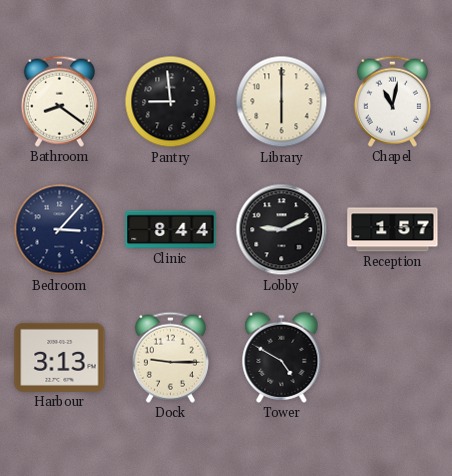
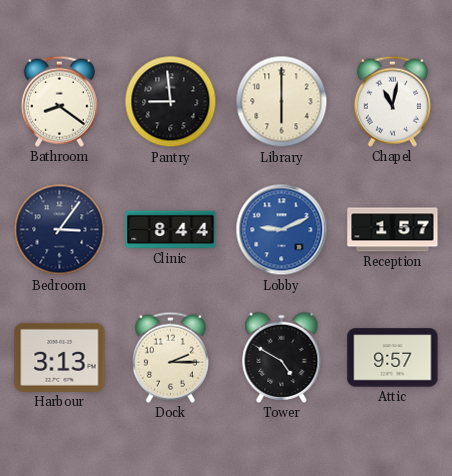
Bedroom: 3:07 -> 3:06
Lobby dial: black -> blue
Dock: 9:15 -> 2:15
Attic: none -> 9:57
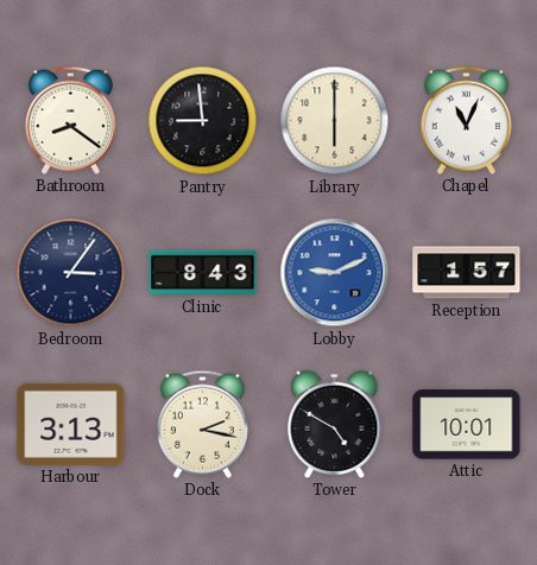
Chapel: 11:02 -> 11:04
Clinic: 8:44 -> 8:43
Dock: 2:15 -> 2:17
Attic: 9:57 -> 10:01
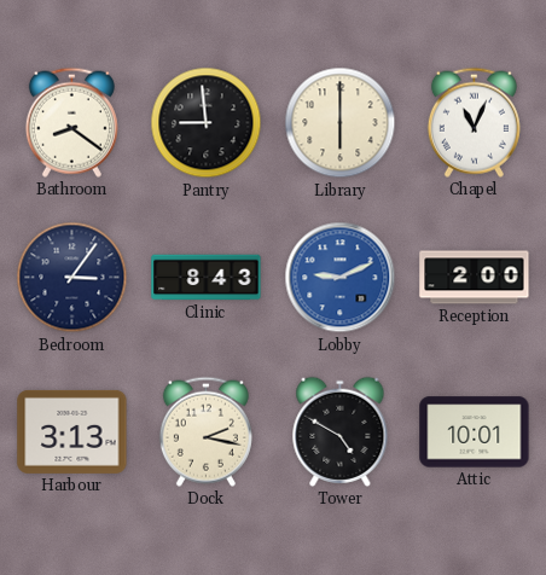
Reception: 1:57 -> 2:00
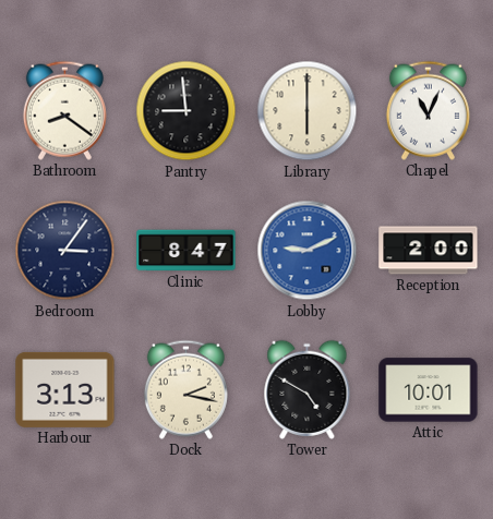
Clinic: 8:43 -> 8:47
